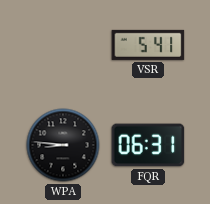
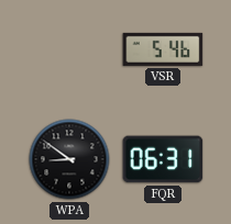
VSR: 5:41 -> 5:46
WPA: 8:46 -> 8:51
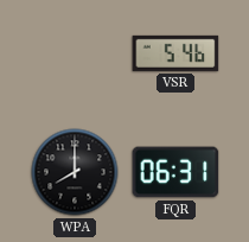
WPA: 8:51 -> 8:00
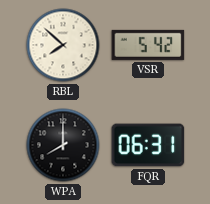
RBL: none -> 7:52
VSR: 5:46 -> 5:42
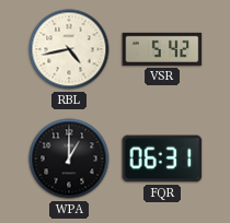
RBL: 7:52 -> 4:43
WPA: 8:00 -> 1:00
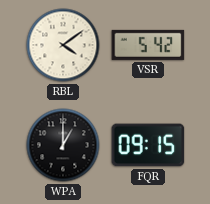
RBL: 4:43 -> 4:09
FQR: 06:31 -> 09:15
